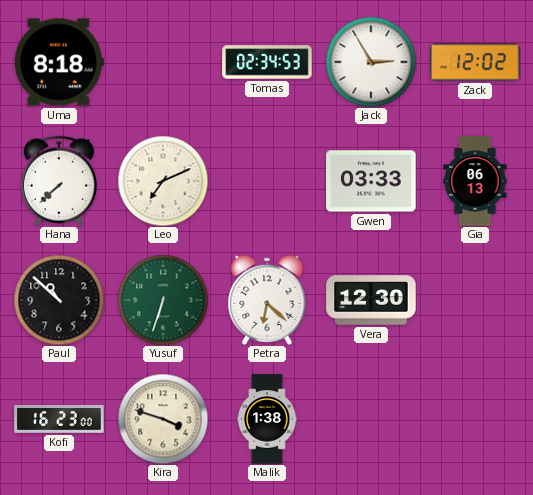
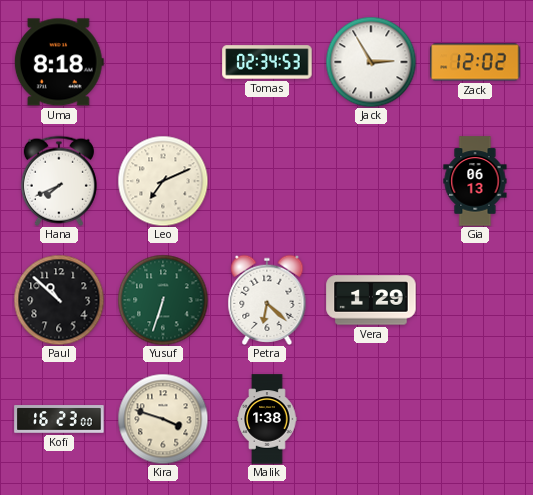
Hana: 7:38 -> 7:41
Gwen: 03:33 -> none
Vera: 12:30 -> 1:29
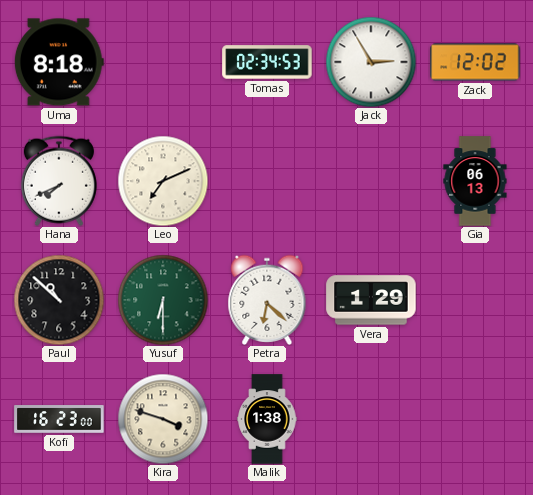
Yusuf: 6:33 -> 6:30
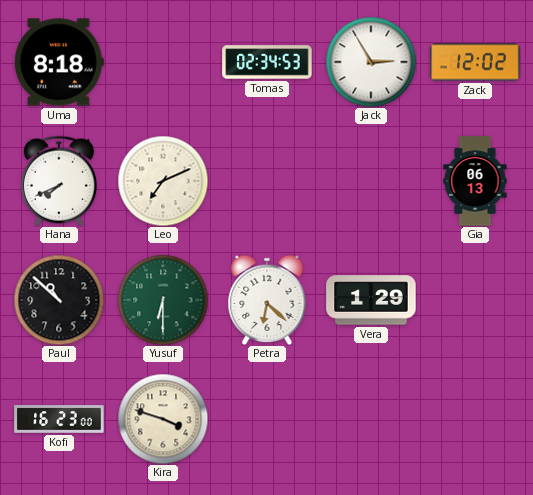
Malik: 1:38 -> none
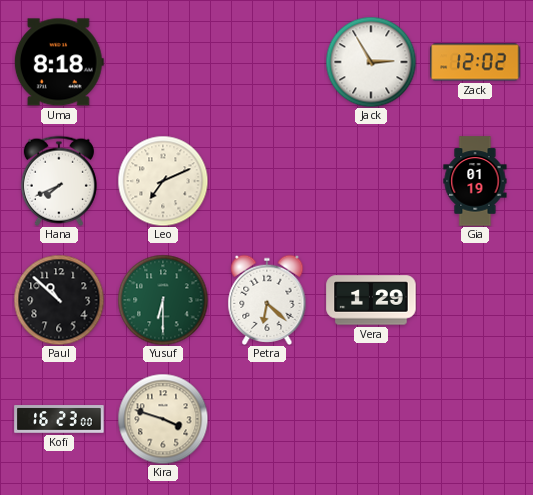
Tomas: 02:34 -> none
Gia: 06:13 -> 01:19
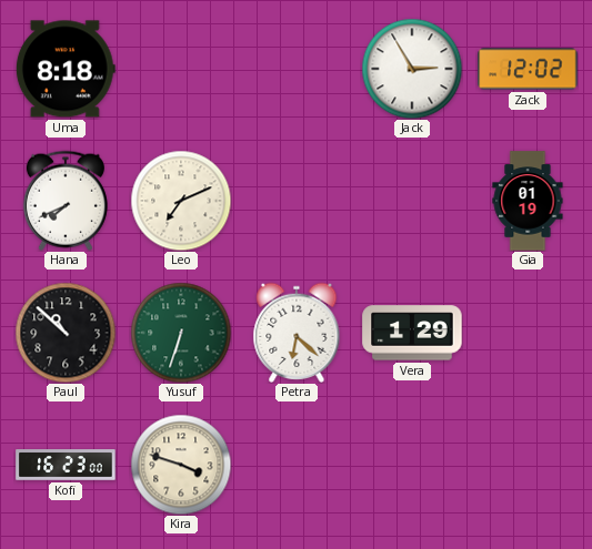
Yusuf: 6:30 -> 6:33
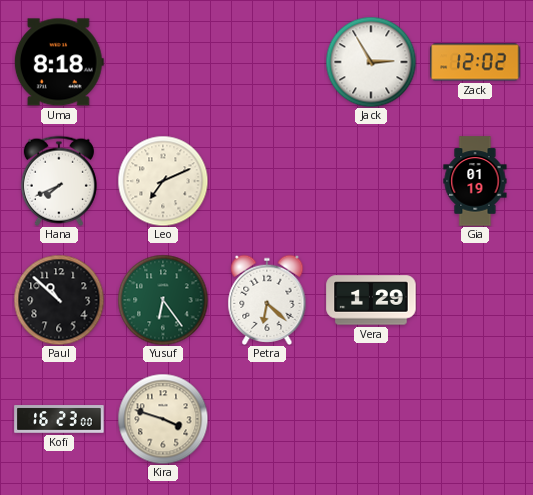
Yusuf: 6:33 -> 6:24
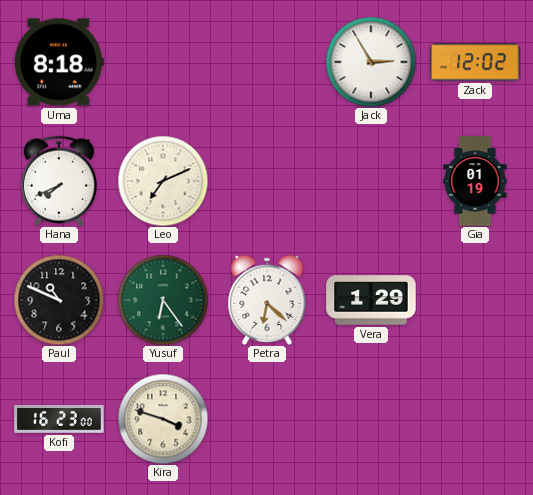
Paul: 10:52 -> 10:49
